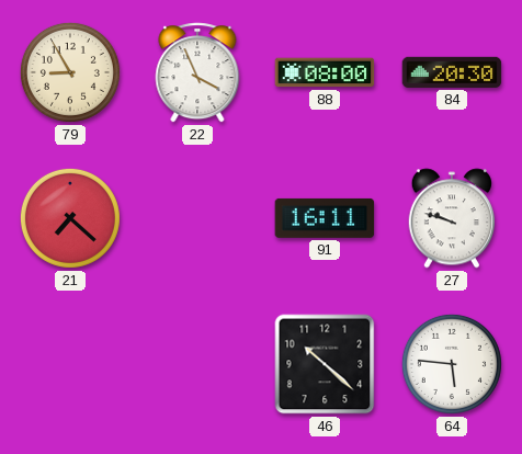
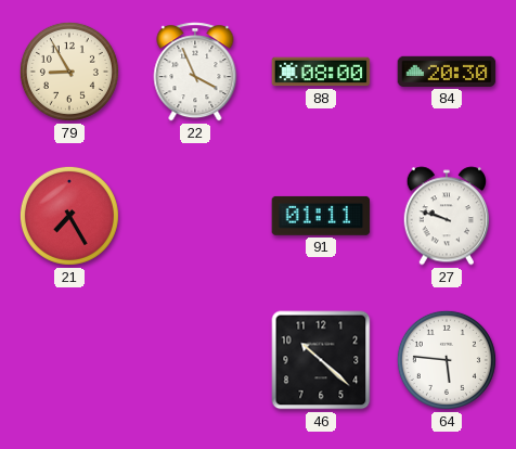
21: 7:22 -> 7:25
91: 16:11 -> 01:11
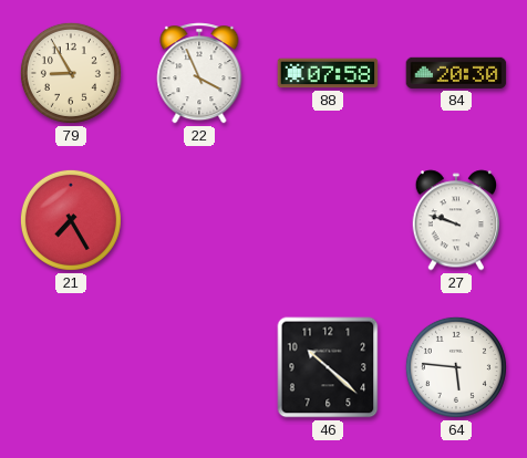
88: 08:00 -> 07:58
91: 01:11 -> none
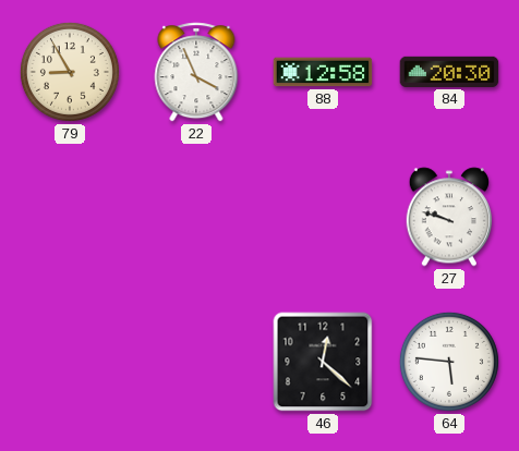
88: 07:58 -> 12:58
21: 7:25 -> none
46: 10:22 -> 12:22
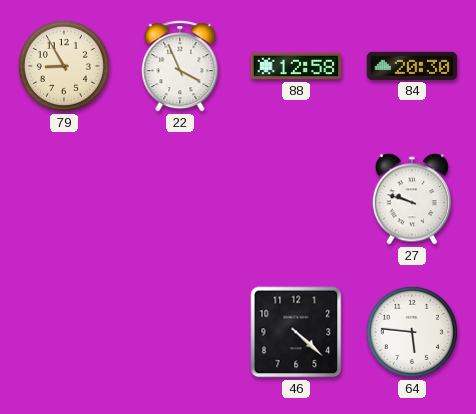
46: 12:22 -> 4:22
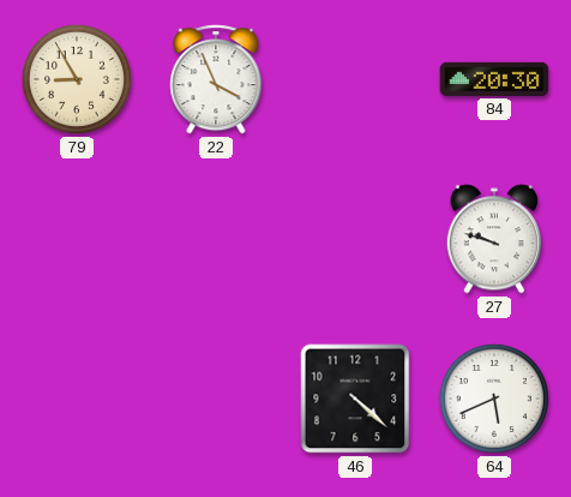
88: 12:58 -> none
64: 5:46 -> 5:41
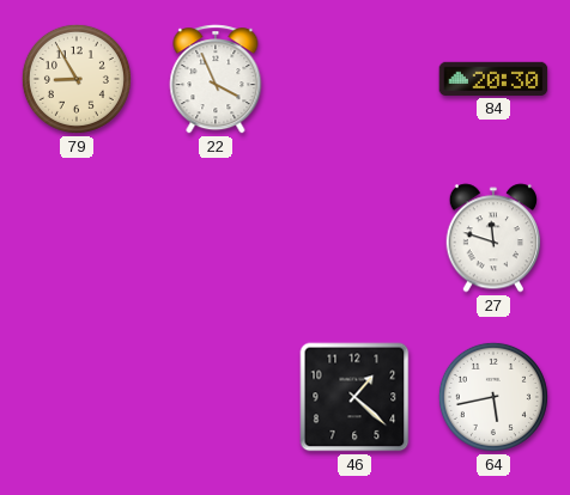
27: 9:48 -> 11:48
46: 4:22 -> 1:22
64: 5:41 -> 5:43
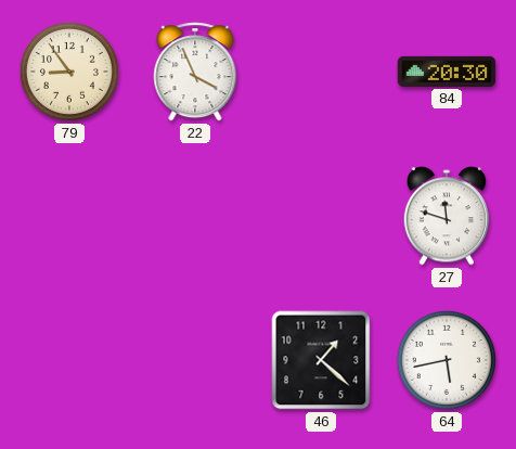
79: 8:55 -> 8:54
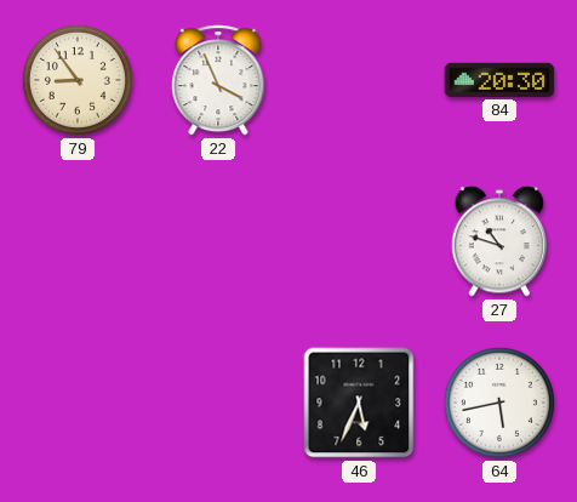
27: 11:48 -> 10:48
46: 1:22 -> 5:34
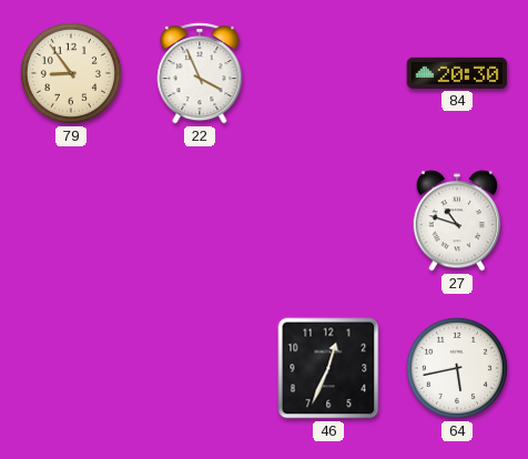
46: 5:34 -> 12:34
